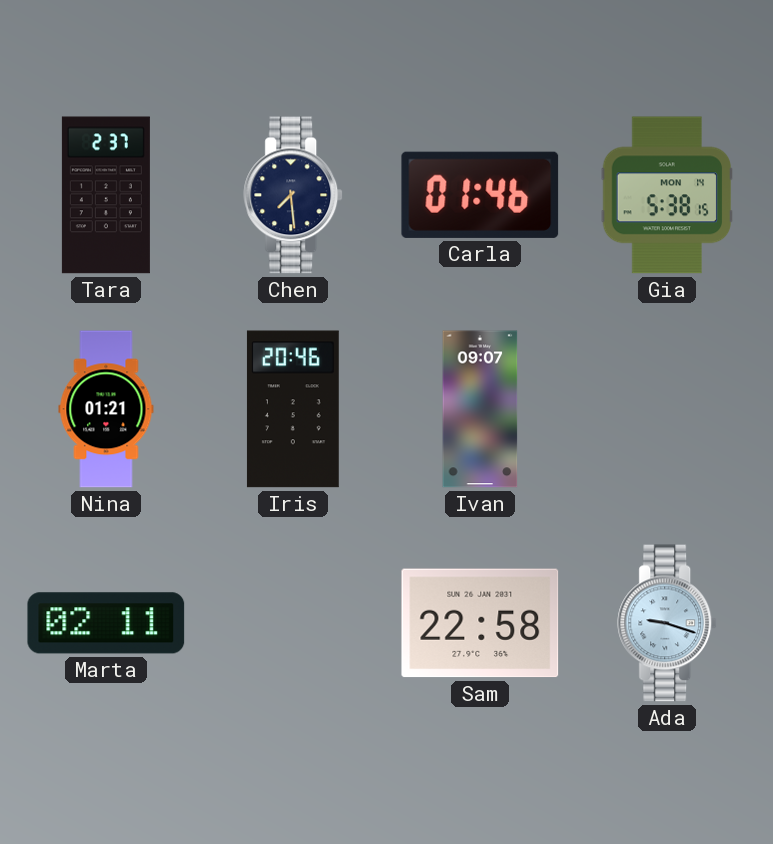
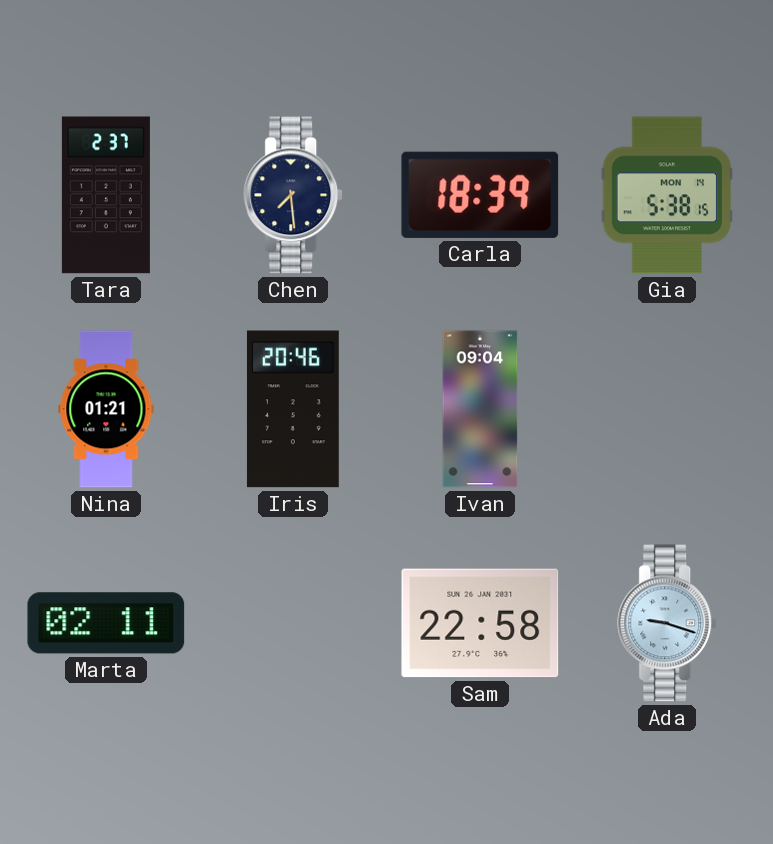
Carla: 01:46 -> 18:39
Ivan: 09:07 -> 09:04
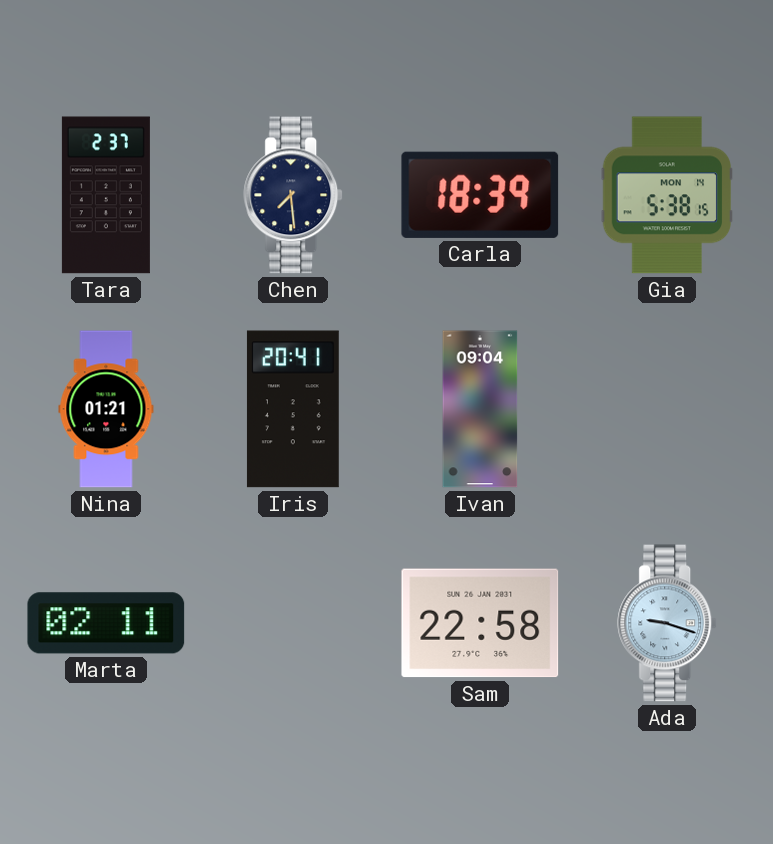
Iris: 20:46 -> 20:41
